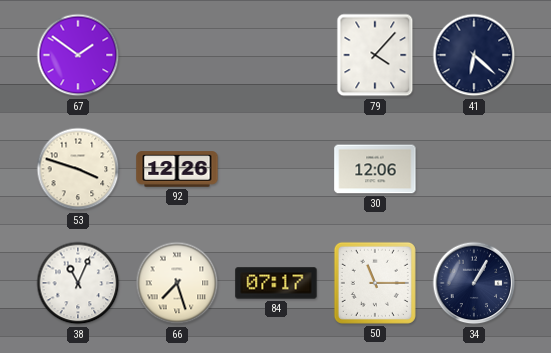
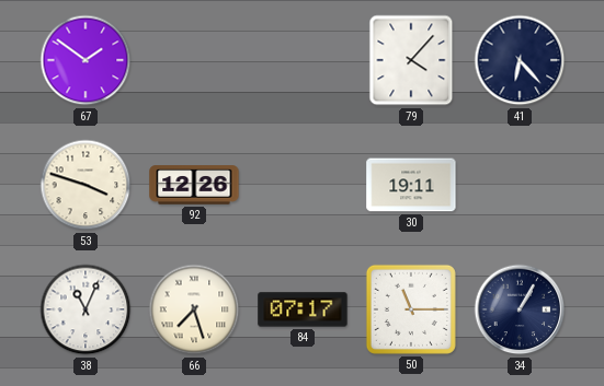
41: 6:22 -> 6:23
30: 12:06 -> 19:11
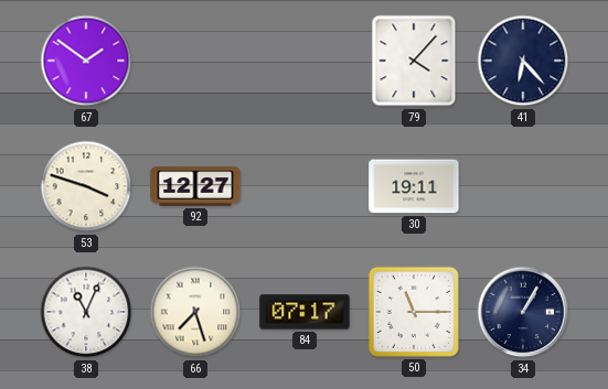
92: 12:26 -> 12:27
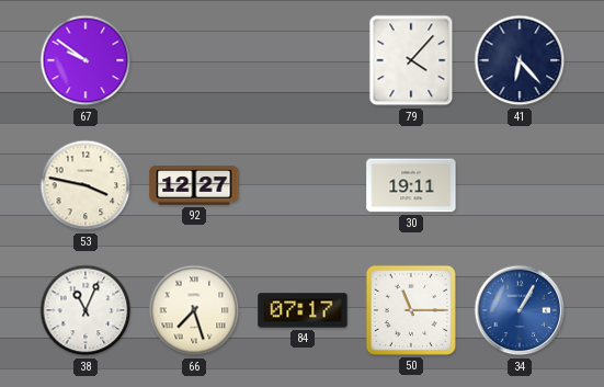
67: 1:51 -> 9:51
53: 3:48 -> 3:47
34 dial: navy -> blue
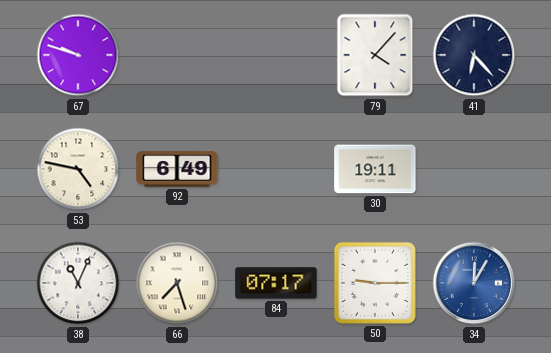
67: 9:51 -> 9:48
53: 3:47 -> 4:47
92: 12:27 -> 6:49
50: 11:15 -> 9:15
34: 1:05 -> 12:05
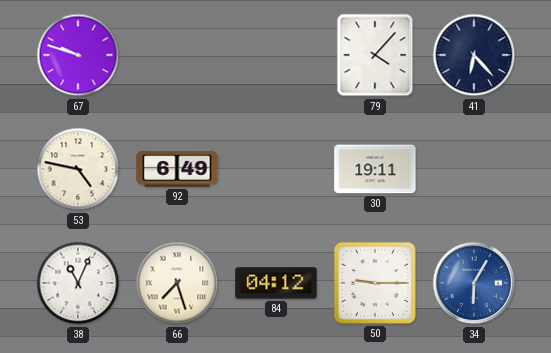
84: 07:17 -> 04:12
34: 12:05 -> 6:05
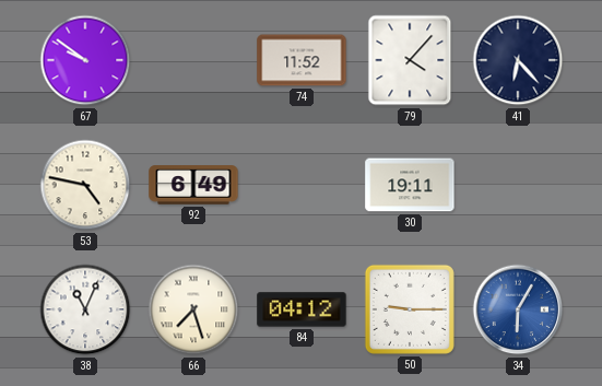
67: 9:48 -> 9:51
74: none -> 11:52
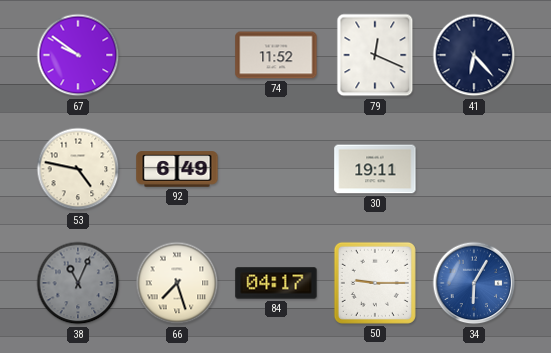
79: 4:07 -> 12:19
38 dial: white -> grey
84: 04:12 -> 04:17
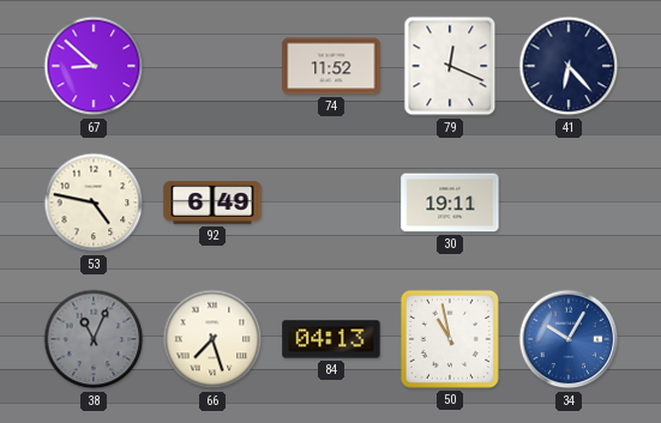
67: 9:51 -> 8:52
84: 04:17 -> 04:13
50: 9:15 -> 10:58
34: 6:05 -> 10:05
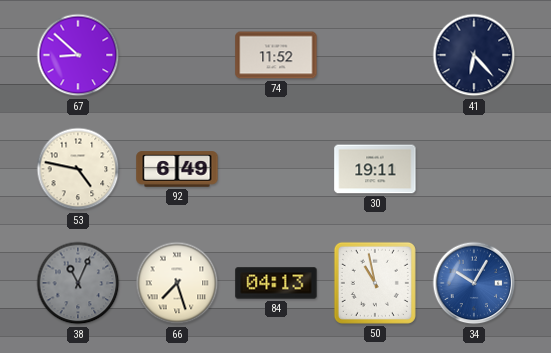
79: 12:19 -> none
